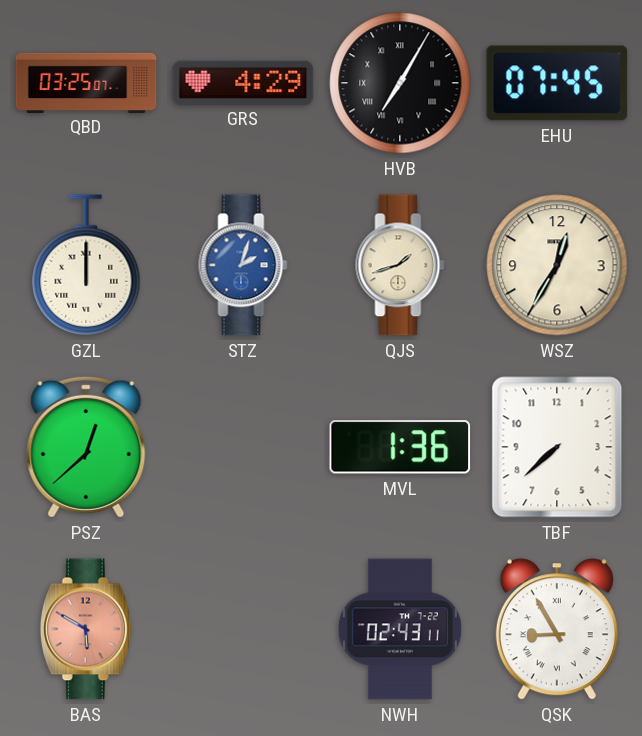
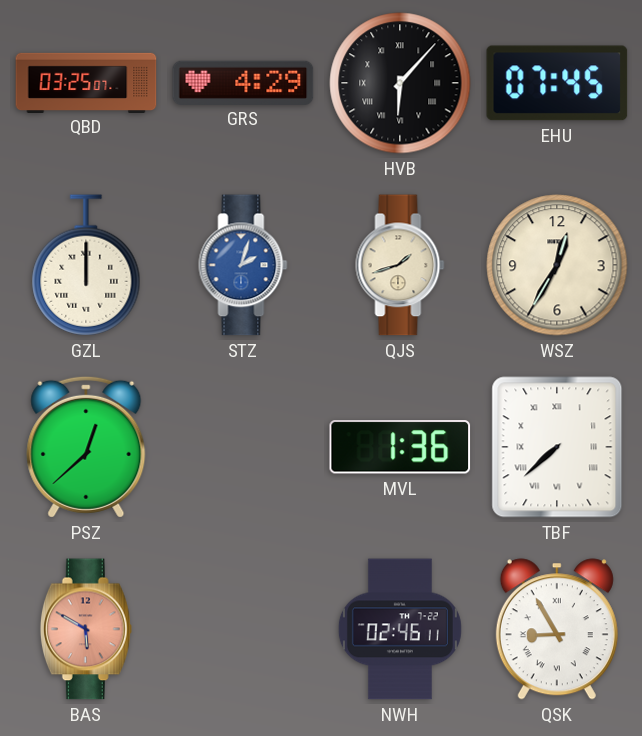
HVB: 7:05 -> 6:07
TBF numerals: Arabic -> Roman
NWH: 02:43 -> 02:46
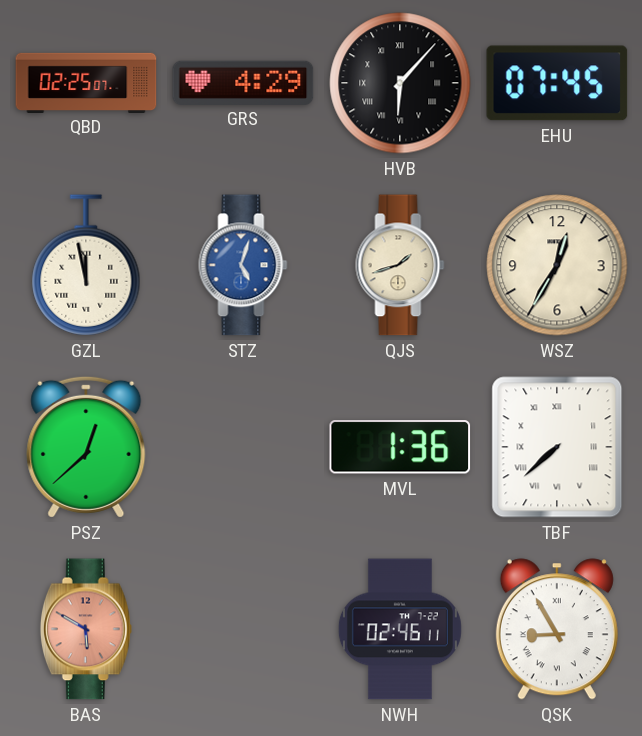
QBD: 03:25 -> 02:25
GZL: 12:00 -> 11:58
STZ: 2:03 -> 5:03
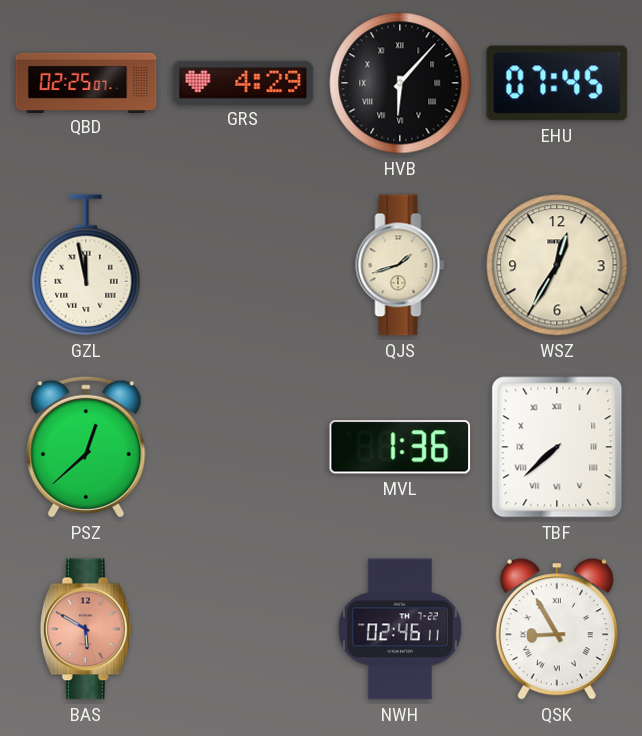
STZ: 5:03 -> none
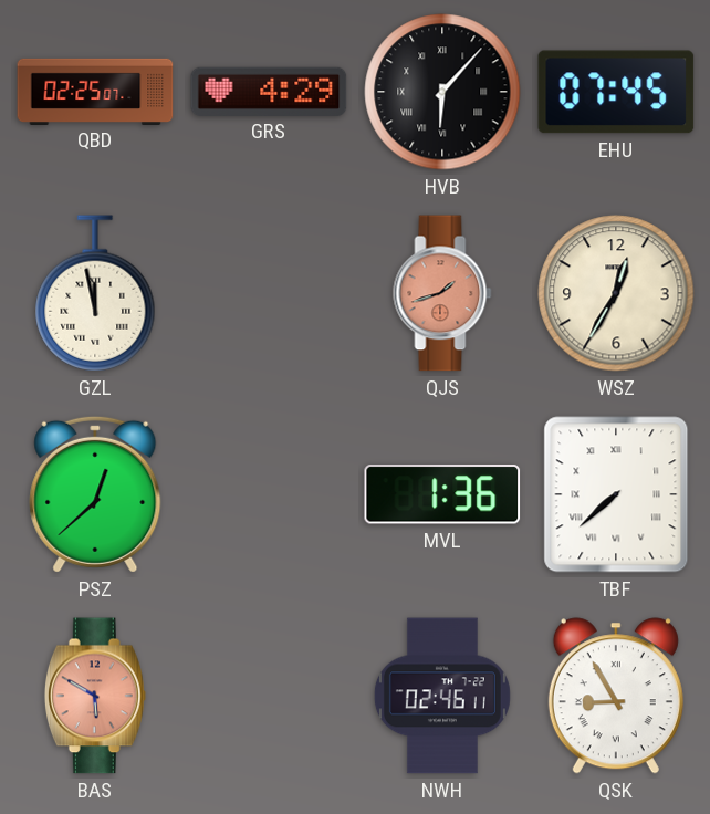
QJS dial: cream -> salmon
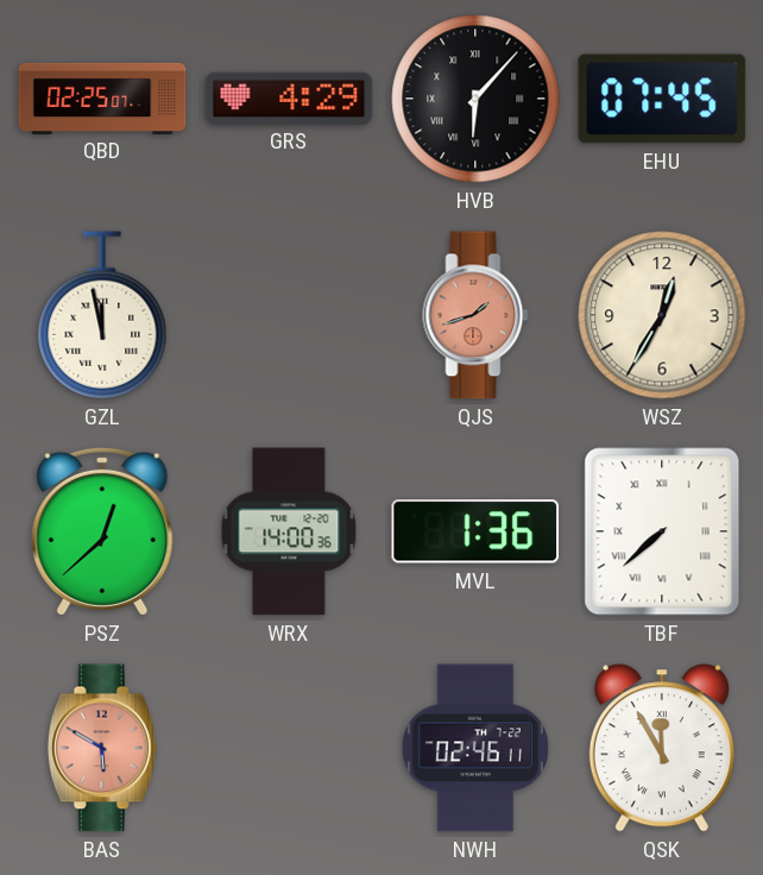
WRX: none -> 14:00
QSK: 8:55 -> 11:55
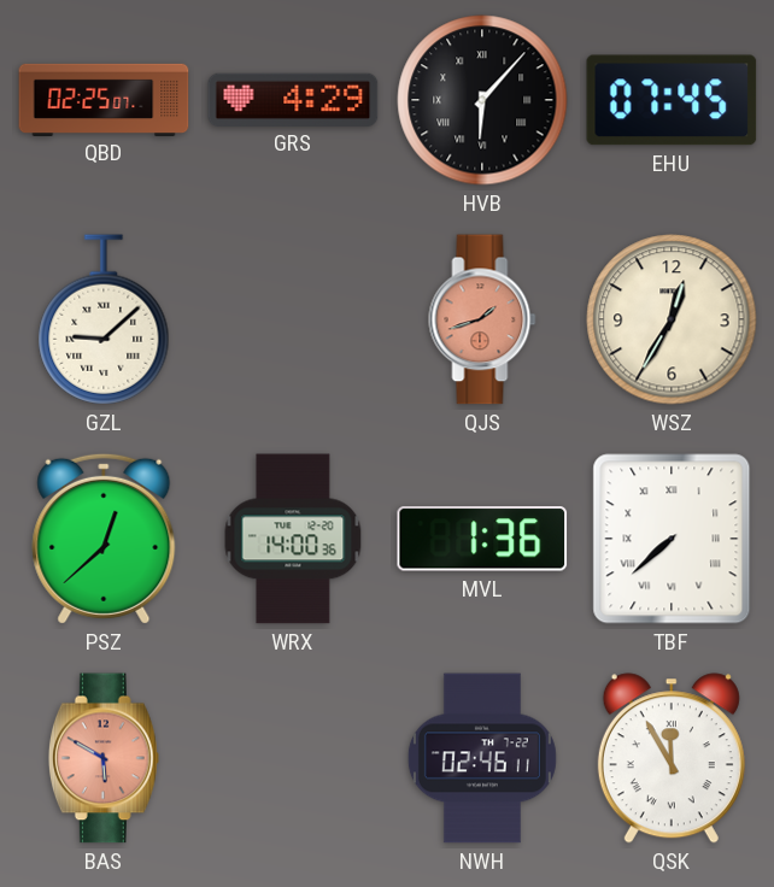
GZL: 11:58 -> 9:08
